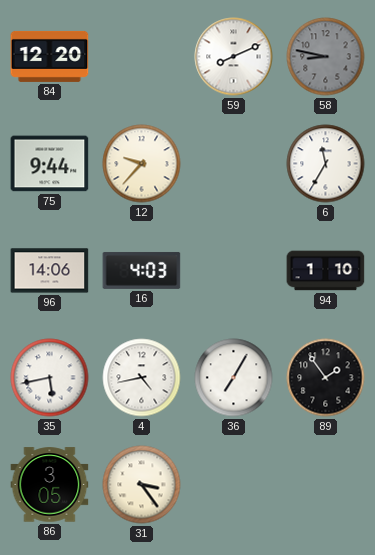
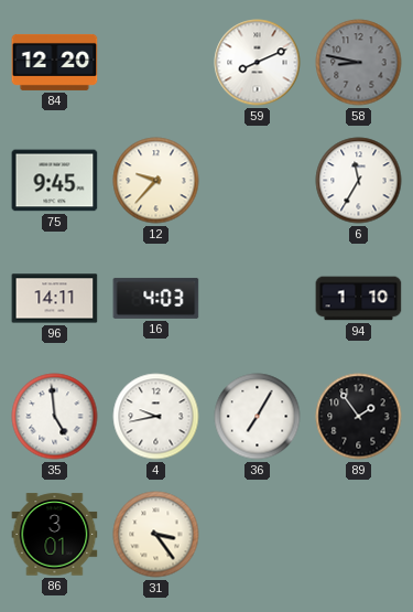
75: 9:44 -> 9:45
96: 14:06 -> 14:11
35: 5:43 -> 4:59
4: 4:43 -> 9:43
86: 3:05 -> 3:01
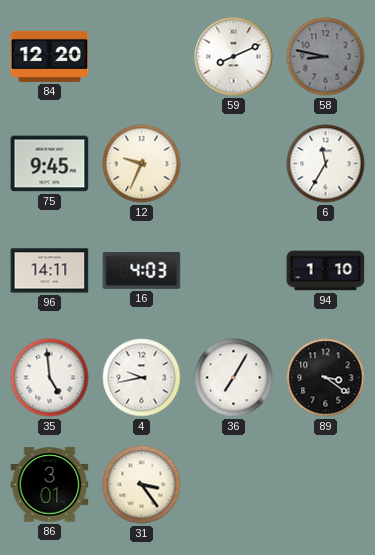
12: 9:37 -> 9:34
89: 1:54 -> 3:21
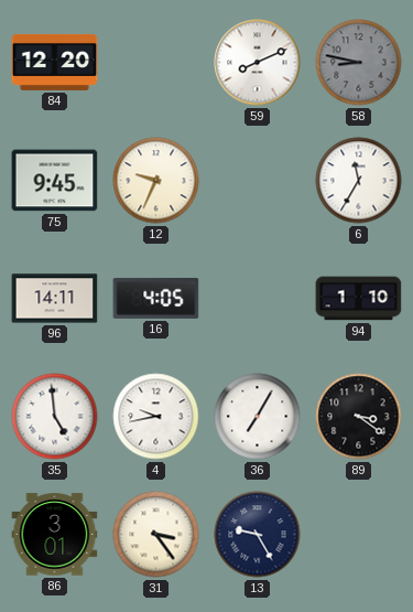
16: 4:03 -> 4:05
13: none -> 9:25
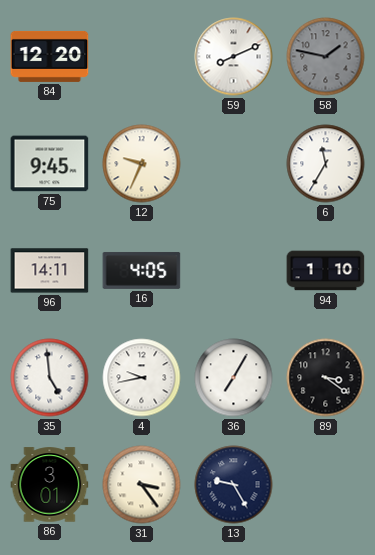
58: 8:47 -> 1:47
